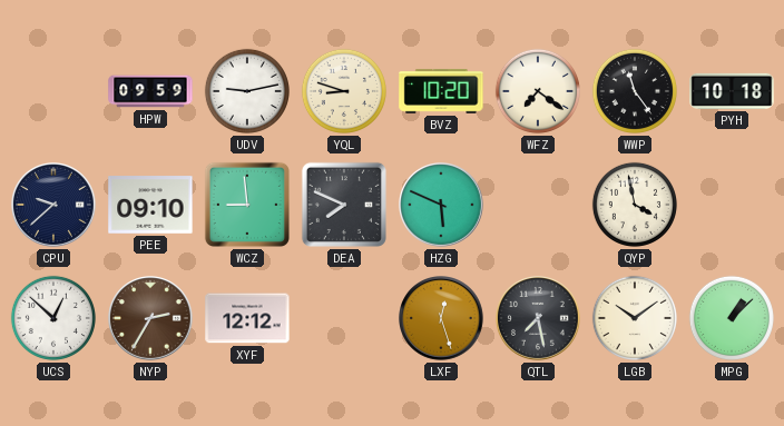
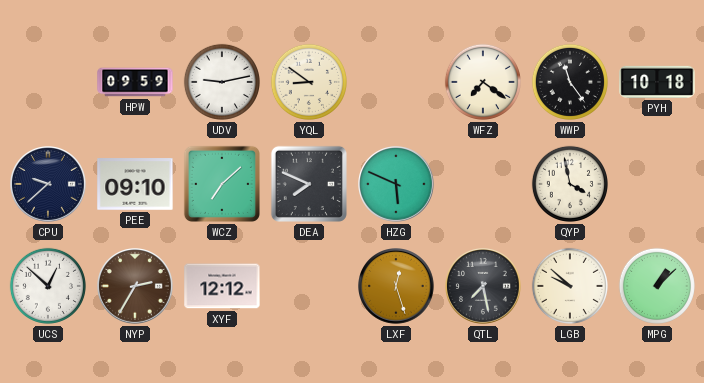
YQL: 8:48 -> 8:51
BVZ: 10:20 -> none
WCZ: 8:59 -> 7:08
LGB: 10:09 -> 9:52
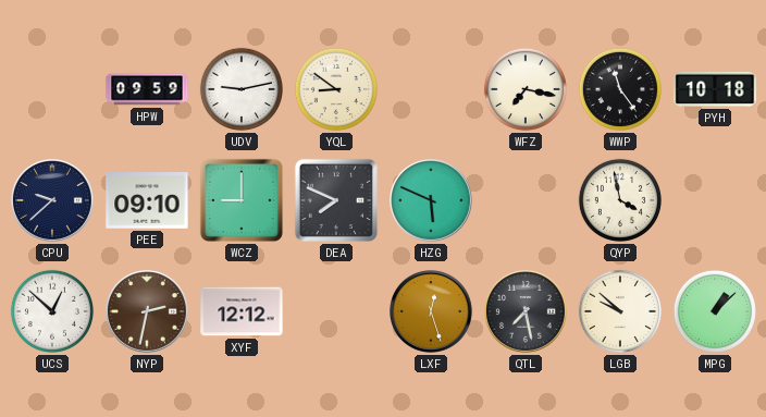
WFZ: 7:21 -> 7:17
WCZ: 7:08 -> 9:00
NYP: 2:35 -> 2:32
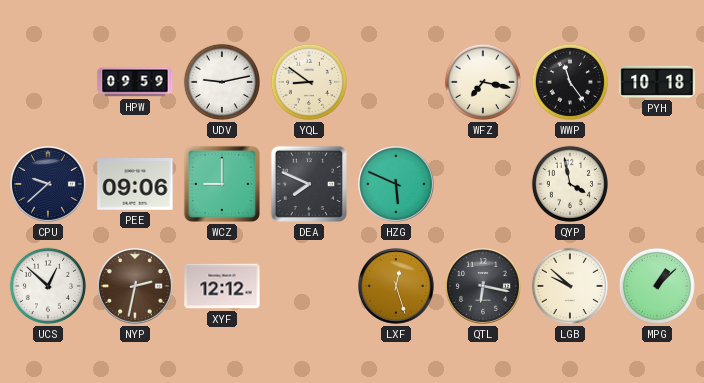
PEE: 09:10 -> 09:06
QTL: 7:28 -> 6:17
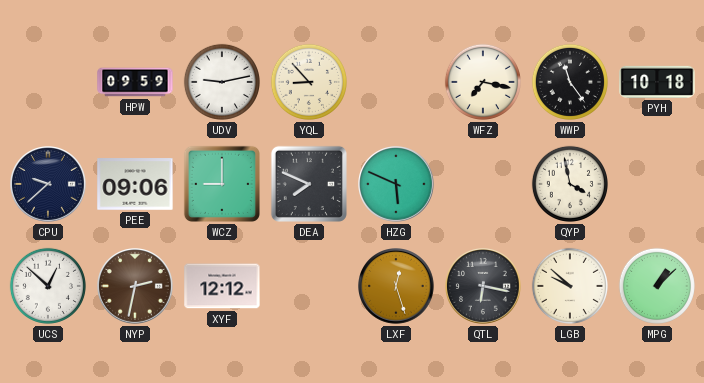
YQL: 8:51 -> 8:53
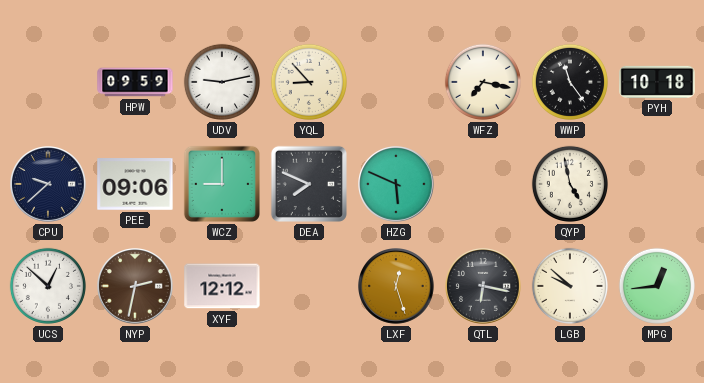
QYP: 3:58 -> 4:58
MPG: 1:08 -> 12:44
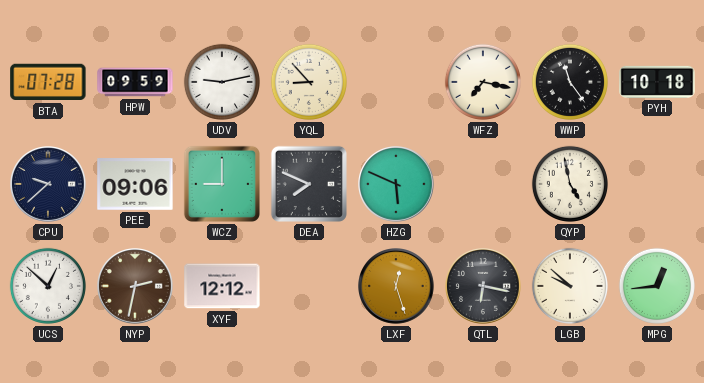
BTA: none -> 07:28
